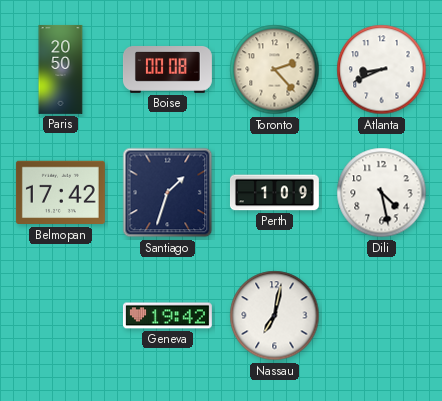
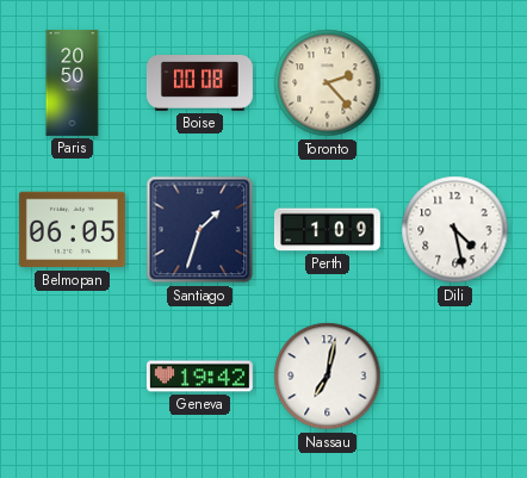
Atlanta: 8:41 -> none
Belmopan: 17:42 -> 06:05
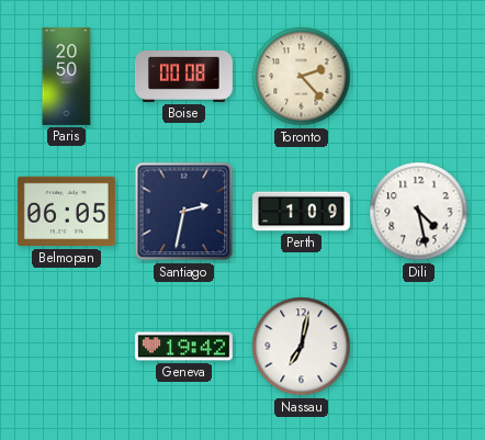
Santiago: 1:33 -> 2:32
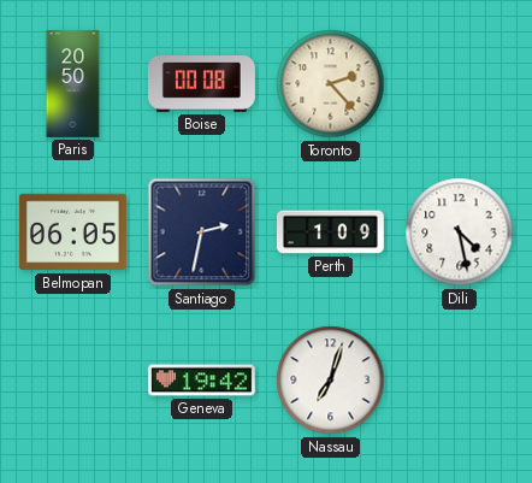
Nassau: 7:02 -> 7:03
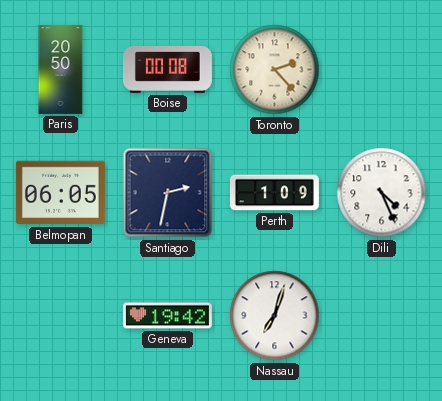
Dili: 4:28 -> 4:26
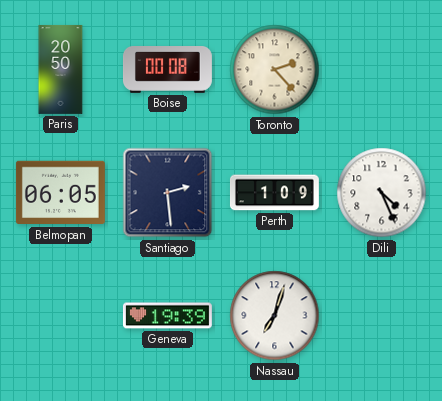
Santiago: 2:32 -> 2:29
Geneva: 19:42 -> 19:39
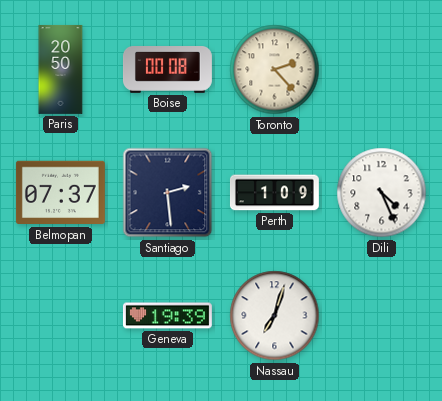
Belmopan: 06:05 -> 07:37
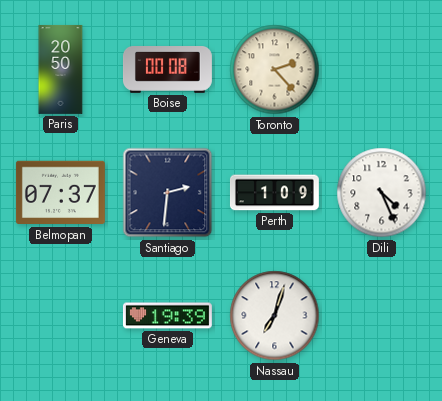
Santiago: 2:29 -> 2:31
